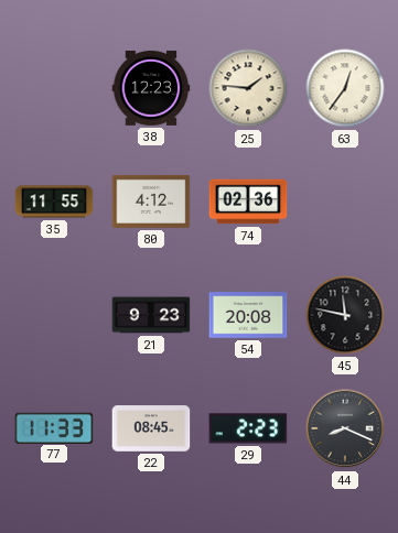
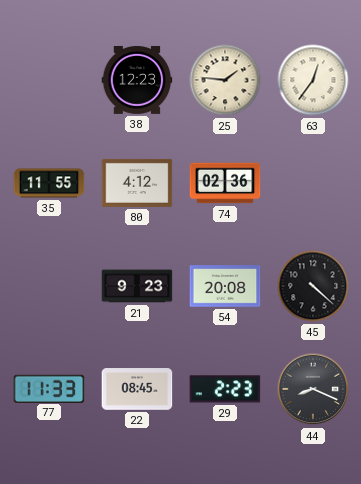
45: 11:47 -> 4:22
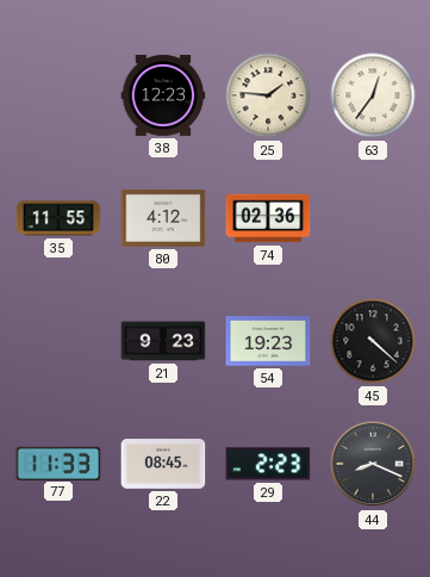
54: 20:08 -> 19:23
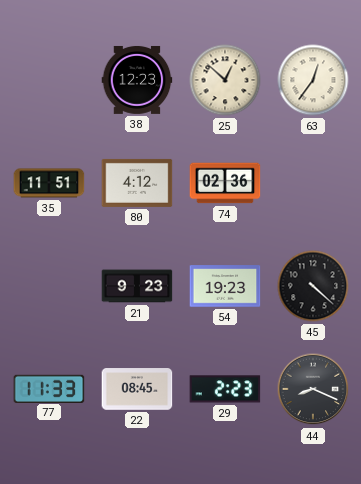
25: 1:46 -> 12:52
35: 11:55 -> 11:51
